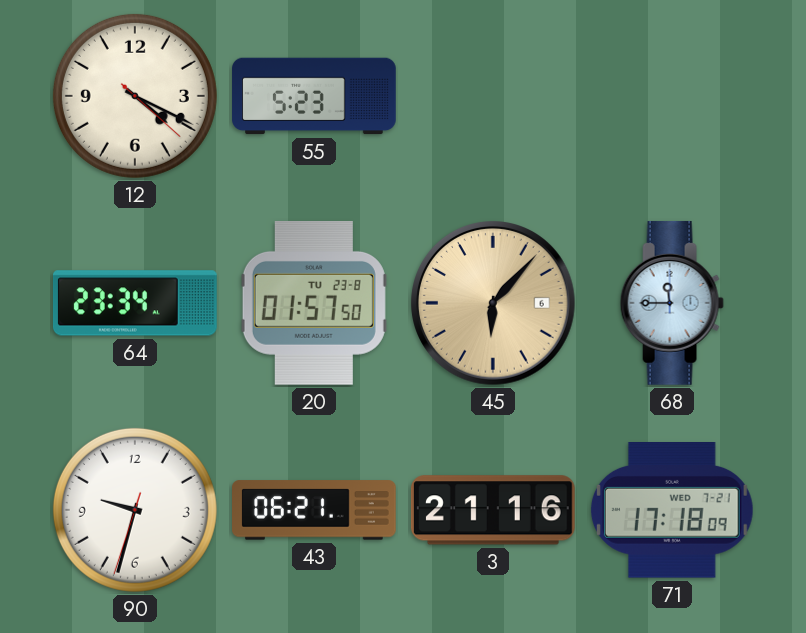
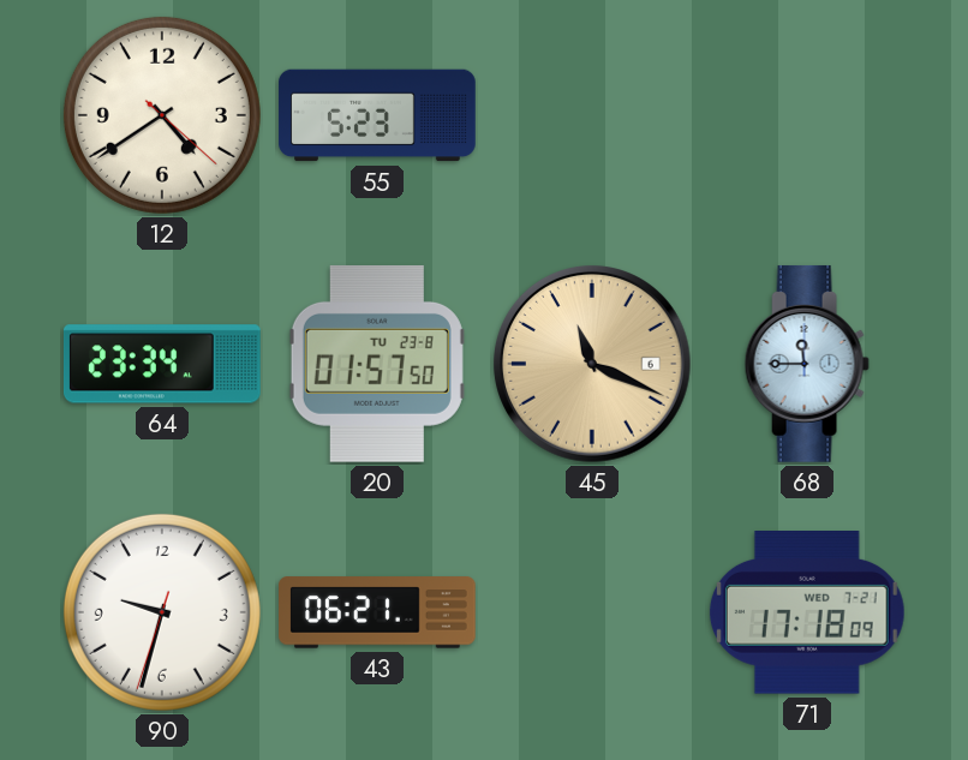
12: 4:19 -> 4:39
45: 6:07 -> 11:19
3: 21:16 -> none
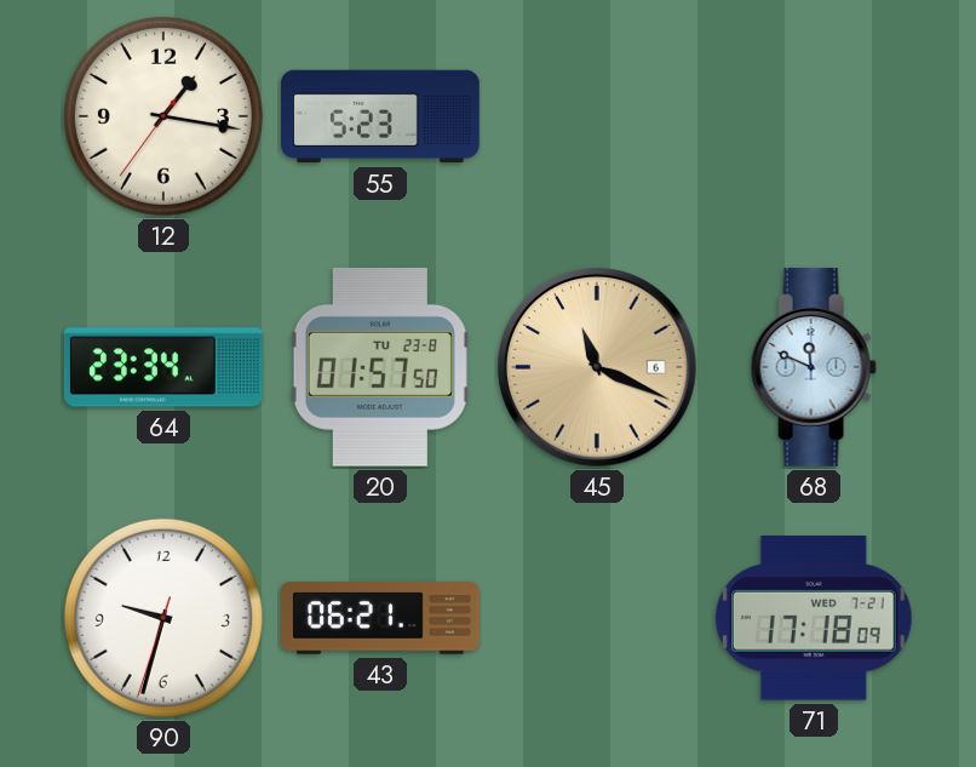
12: 4:39 -> 1:16
68: 11:45 -> 11:49
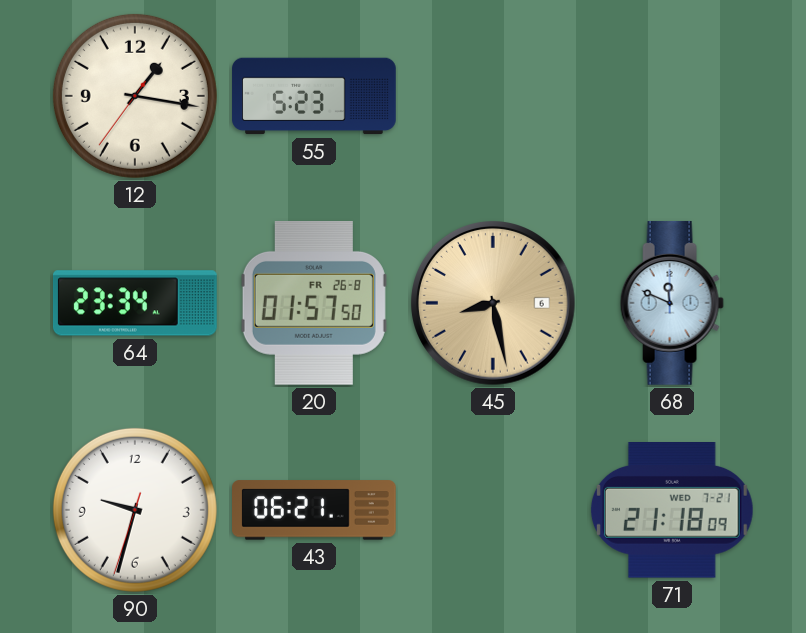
20 date: TU 23-8 -> FR 26-8
45: 11:19 -> 8:28
71: 17:18 -> 21:18
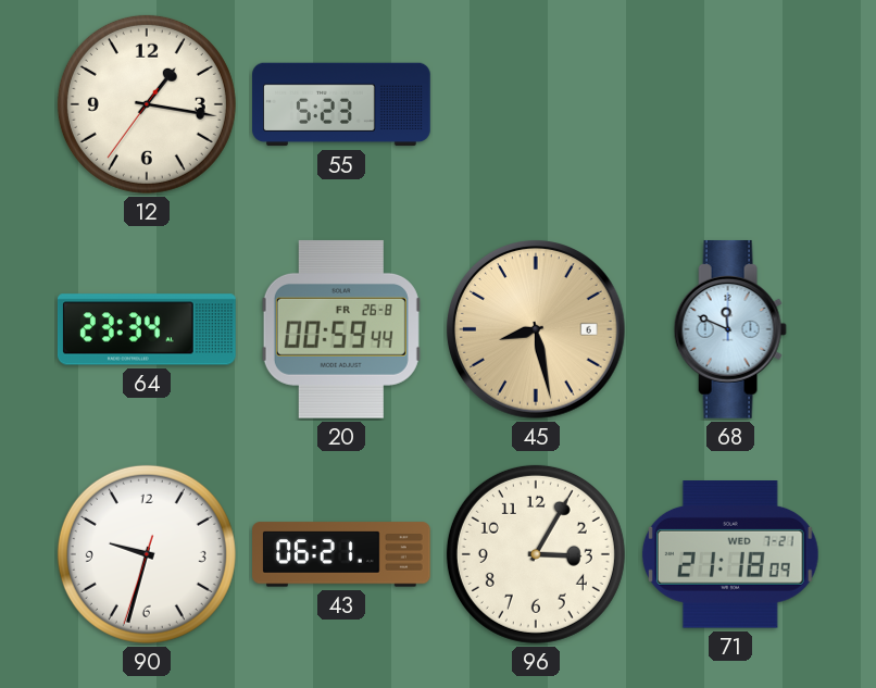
20: 01:57 -> 00:59
96: none -> 3:05
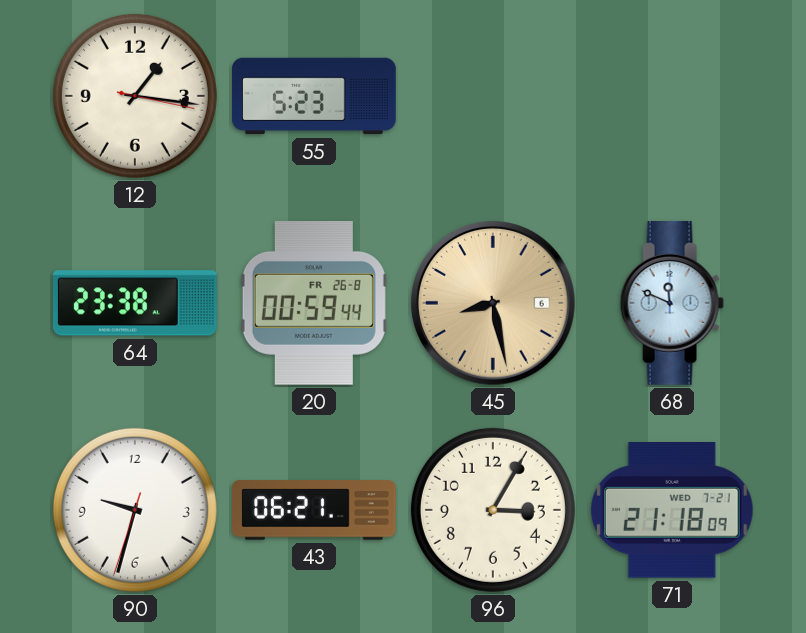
12: 1:16:36 -> 1:16:17
64: 23:34 -> 23:38
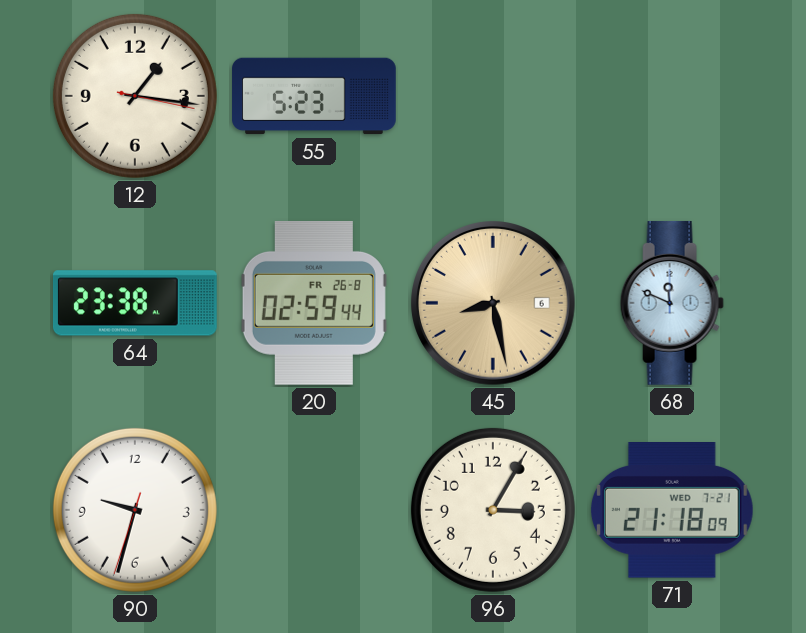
20: 00:59 -> 02:59
43: 06:21 -> none
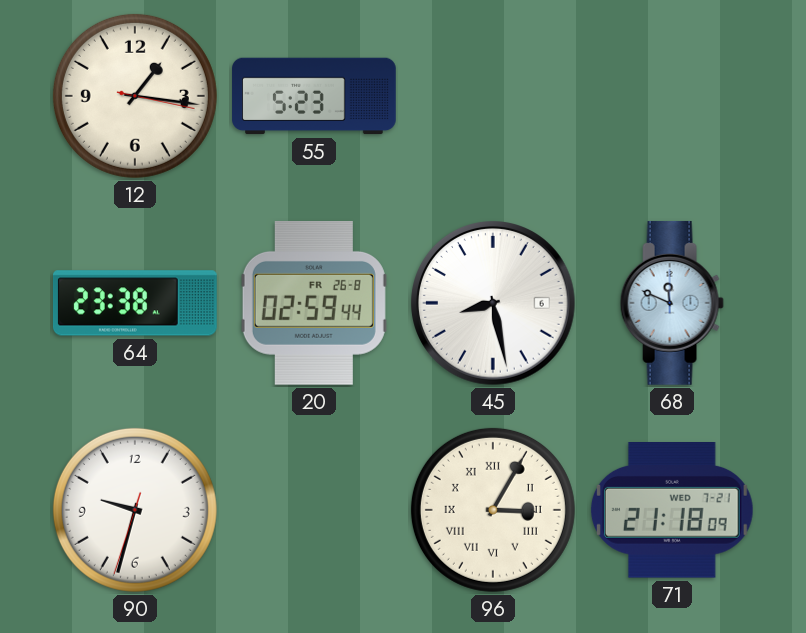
45 dial: champagne -> white
96 numerals: Arabic -> Roman
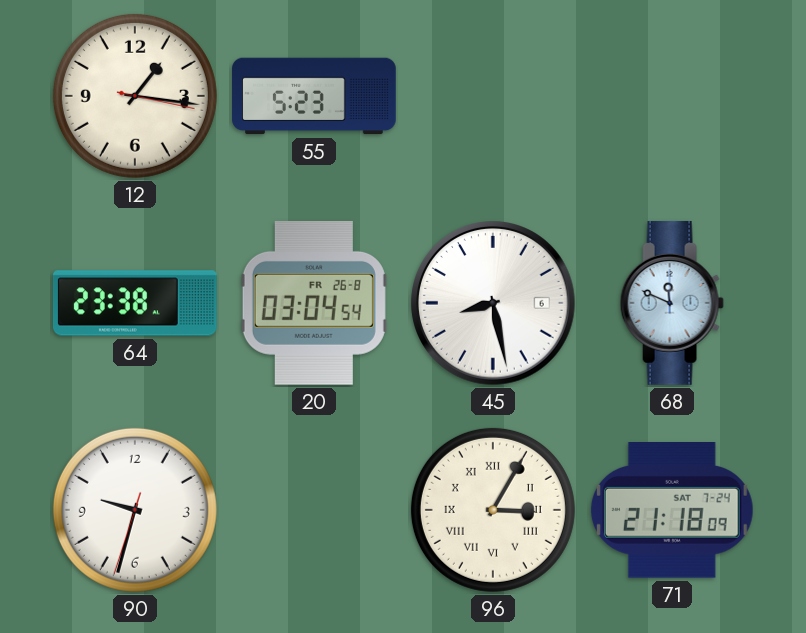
20: 02:59 -> 03:04
71 date: WED 7-21 -> SAT 7-24
